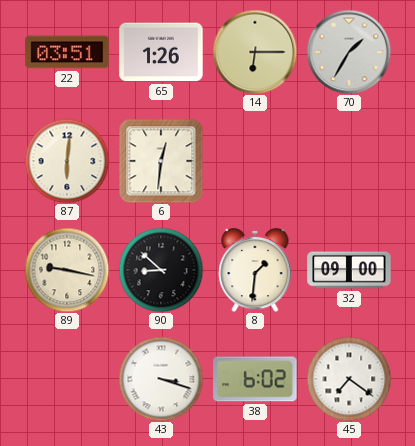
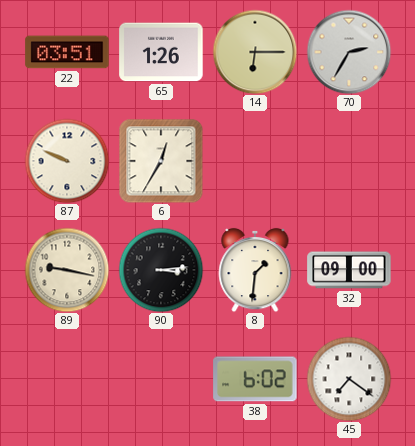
70: 1:35 -> 2:35
87: 6:01 -> 9:49
6: 12:31 -> 12:35
90: 8:52 -> 3:14
43: 3:18 -> none
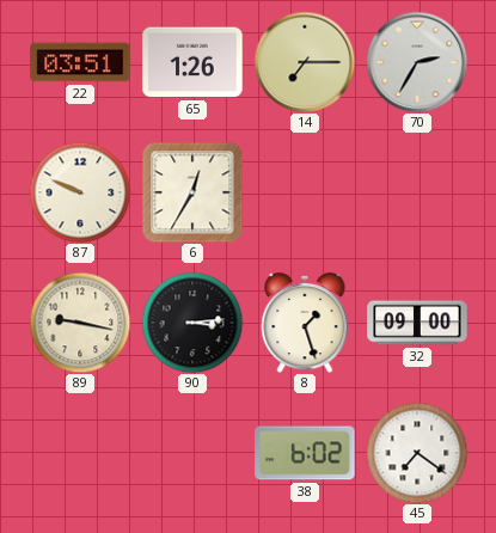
14: 6:15 -> 7:15
8: 1:31 -> 1:27
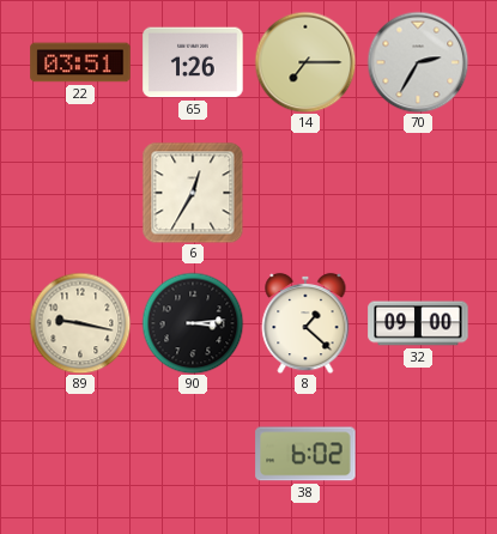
87: 9:49 -> none
8: 1:27 -> 1:22
45: 7:21 -> none
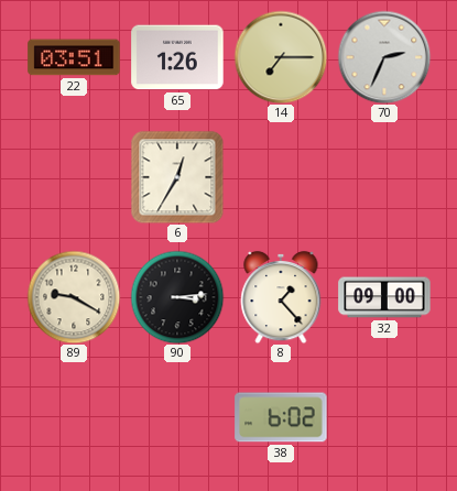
70: 2:35 -> 2:34
89: 9:17 -> 9:20
8: 1:22 -> 1:23
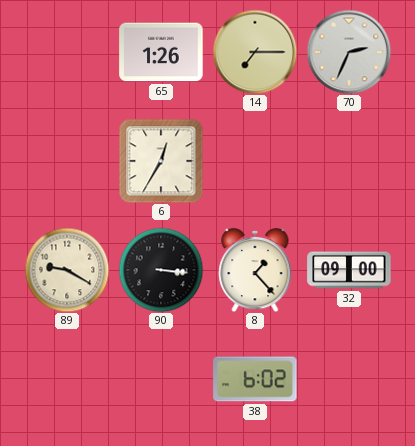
22: 03:51 -> none
90: 3:14 -> 3:16
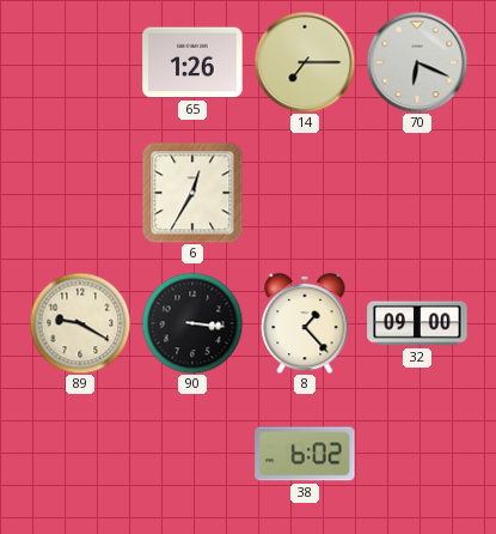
70: 2:34 -> 6:19
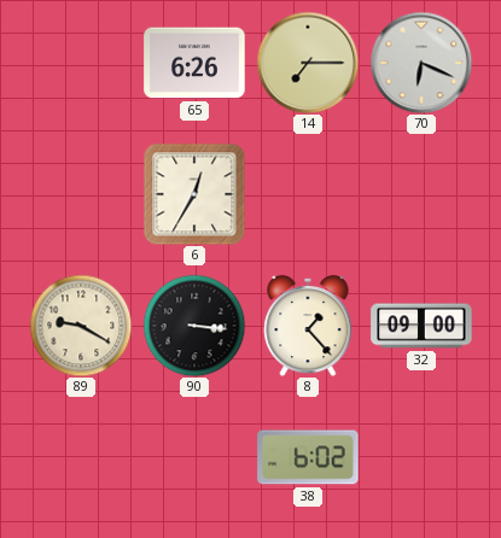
65: 1:26 -> 6:26
